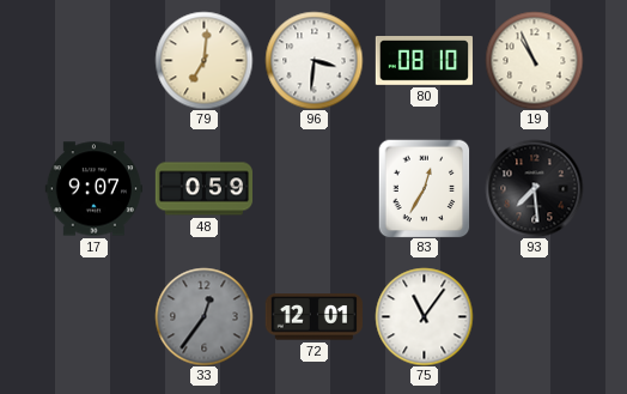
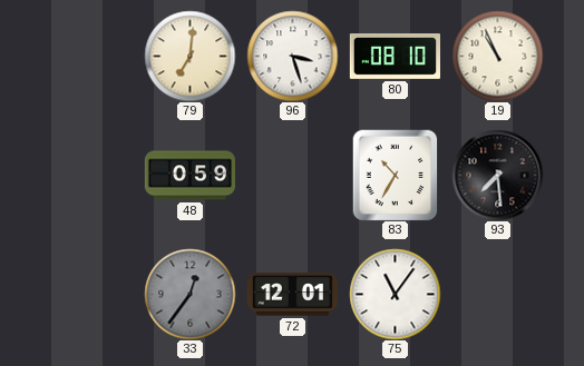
96: 3:31 -> 3:27
17: 9:07 -> none
83: 12:35 -> 10:35
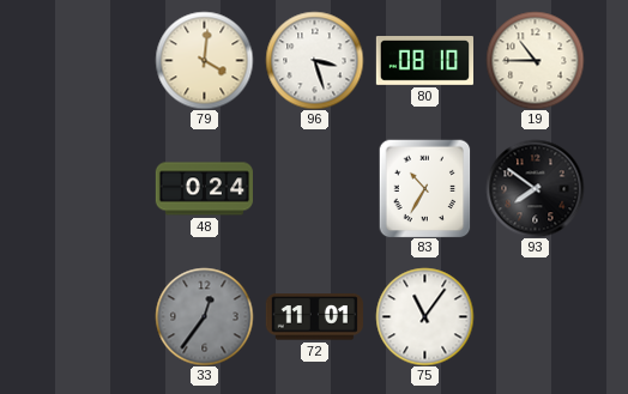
79: 7:01 -> 4:01
19: 10:56 -> 10:45
48: 0:59 -> 0:24
93: 7:29 -> 7:51
72: 12:01 -> 11:01
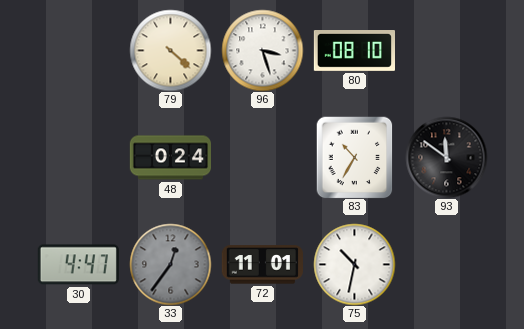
79: 4:01 -> 4:22
19: 10:45 -> none
93: 7:51 -> 11:51
30: none -> 4:47
75: 11:06 -> 10:32
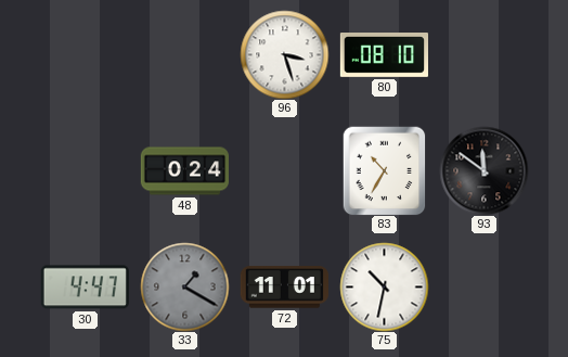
79: 4:22 -> none
33: 12:36 -> 1:20
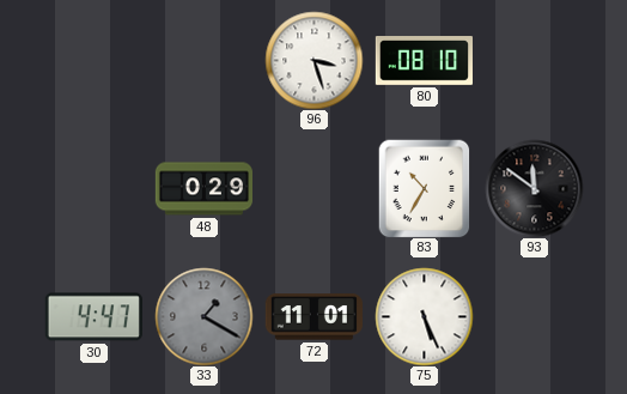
48: 0:24 -> 0:29
75: 10:32 -> 5:26
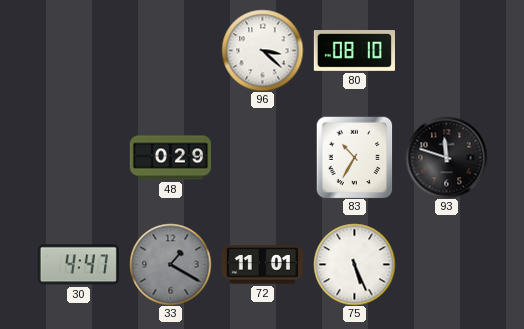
96: 3:27 -> 3:22
93: 11:51 -> 11:48
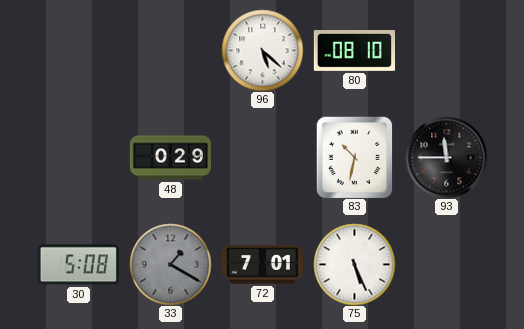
96: 3:22 -> 5:22
83: 10:35 -> 10:32
93: 11:48 -> 11:45
30: 4:47 -> 5:08
72: 11:01 -> 7:01
